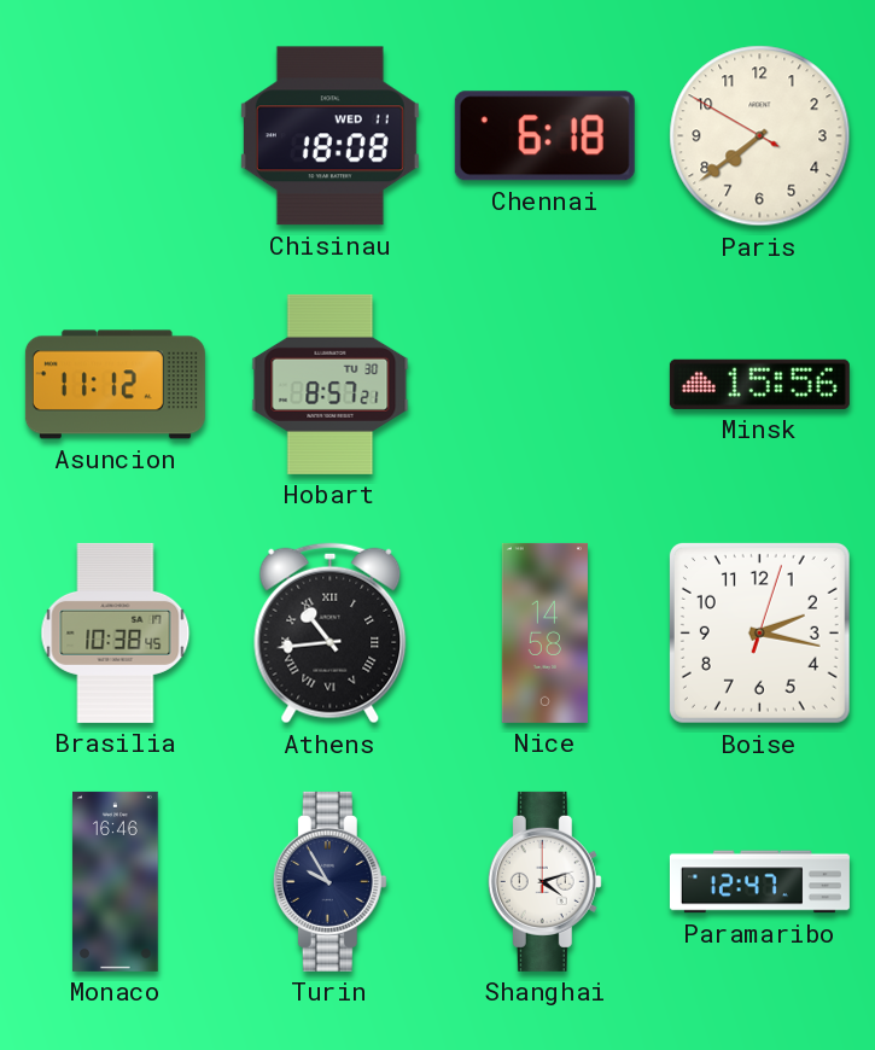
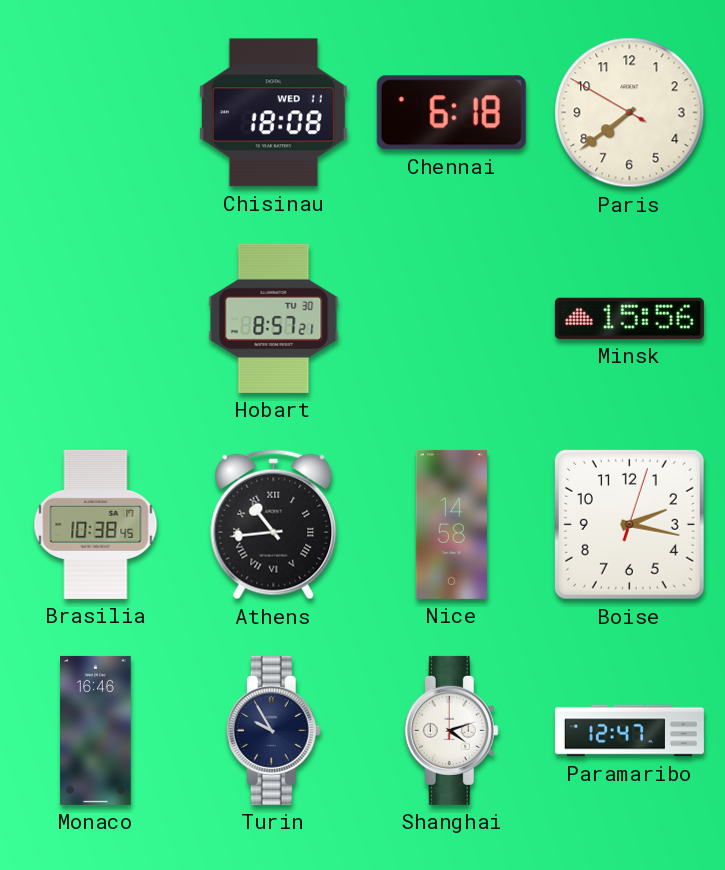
Asuncion: 11:12 -> none
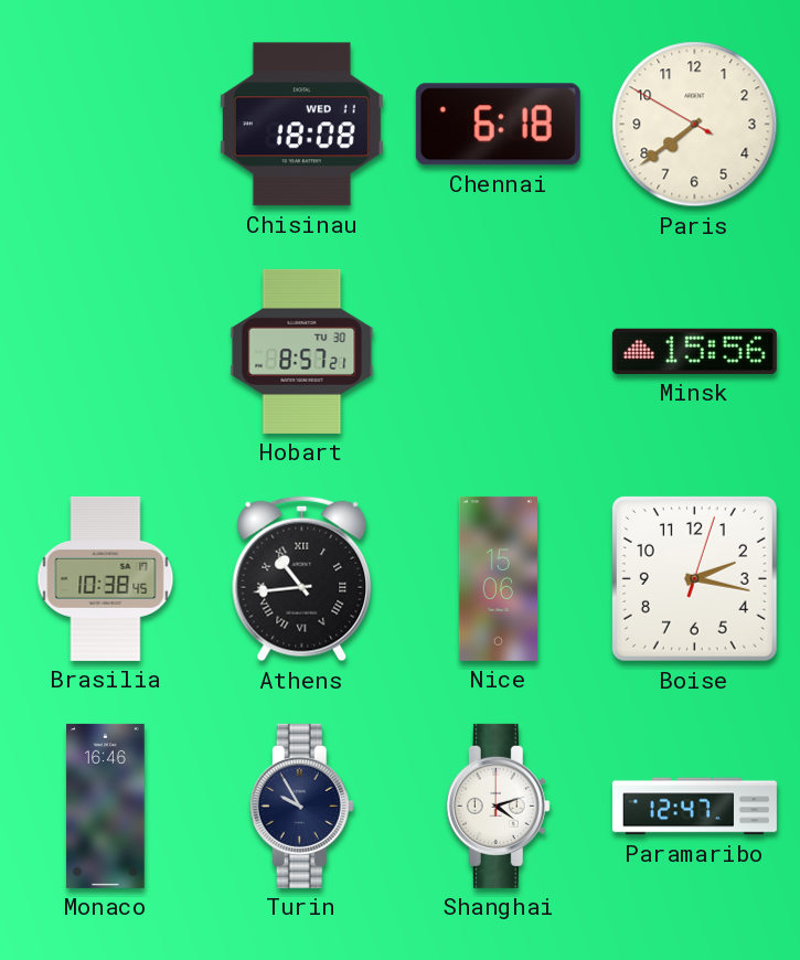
Nice: 14:58 -> 15:06
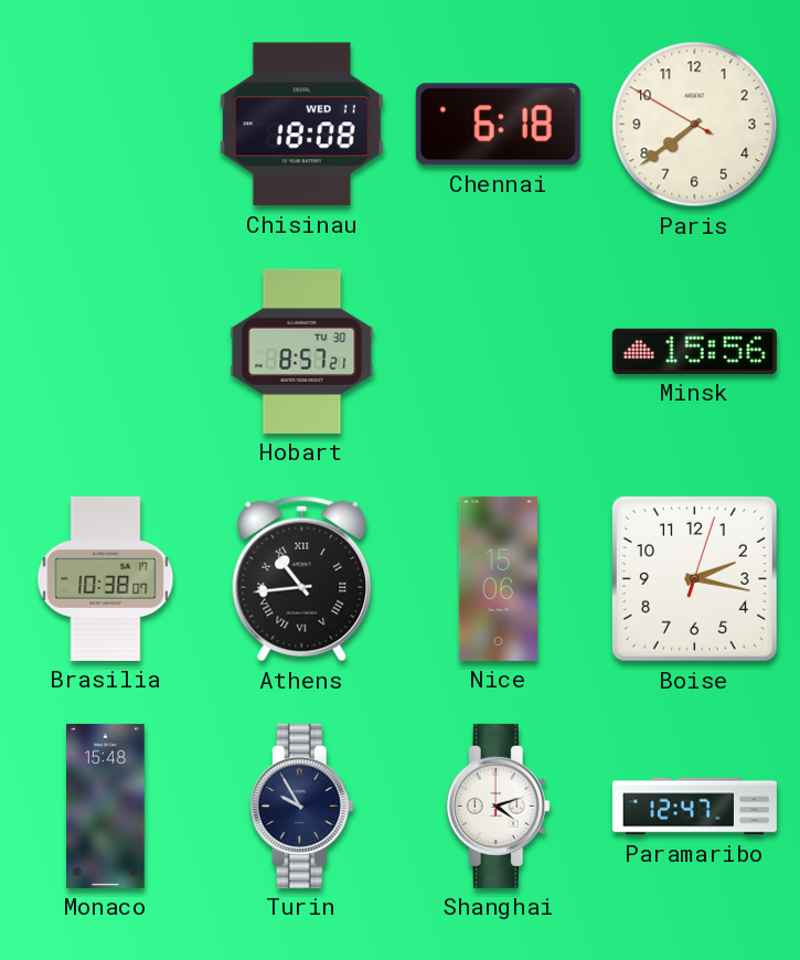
Brasilia: 10:38:45 -> 10:38:07
Monaco: 16:46 -> 15:48
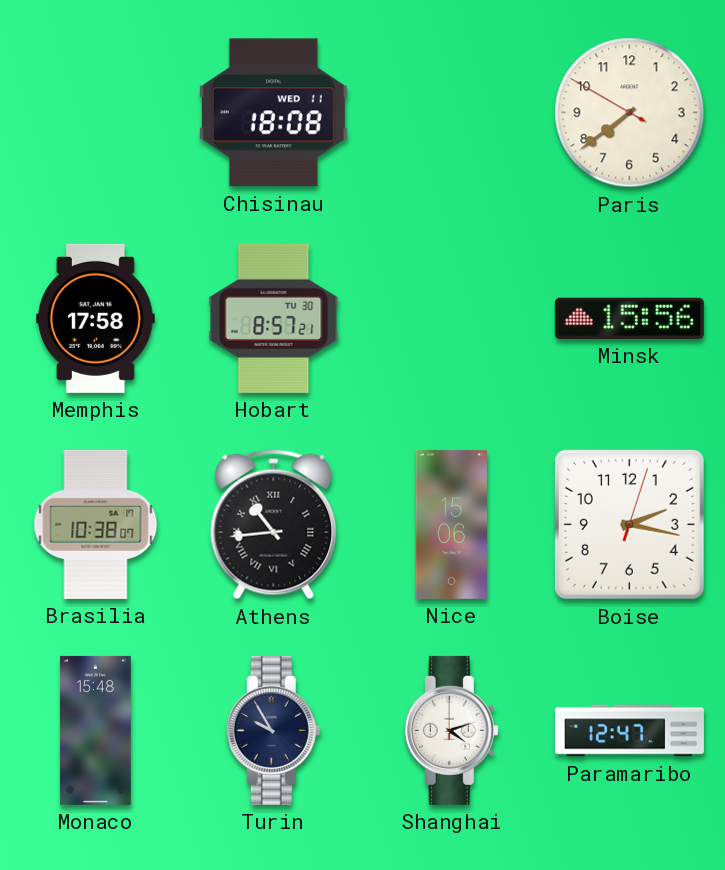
Chennai: 6:18 -> none
Memphis: none -> 17:58
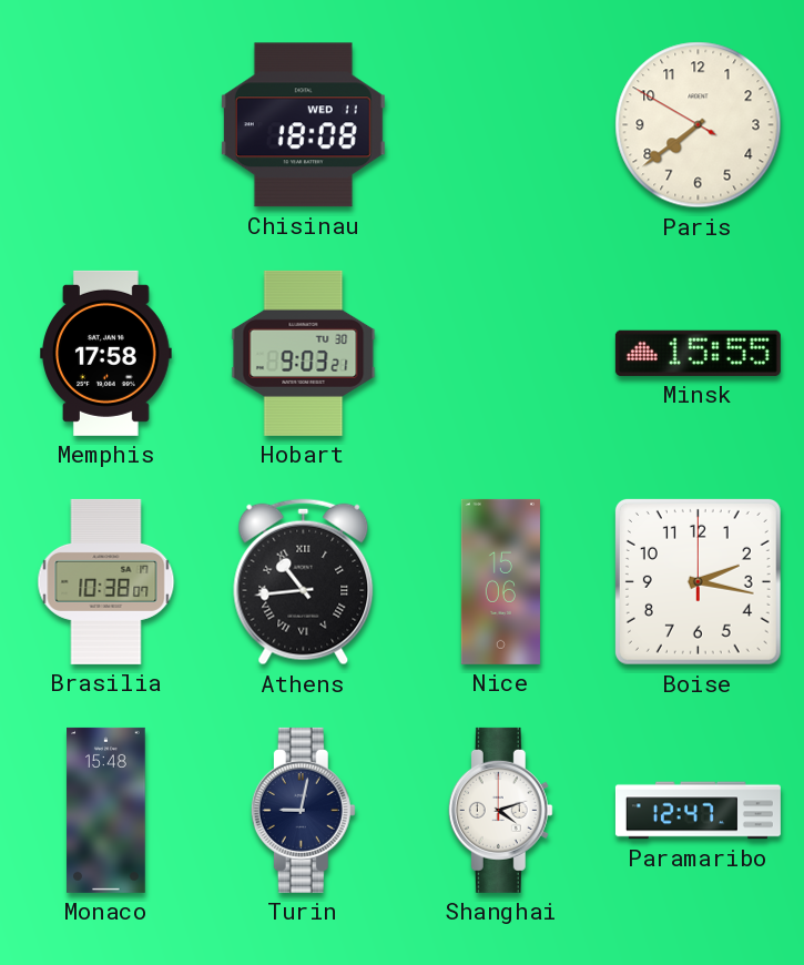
Hobart: 8:57 -> 9:03
Minsk: 15:56 -> 15:55
Boise: 2:17:03 -> 2:17:00
Turin: 9:55 -> 9:02
